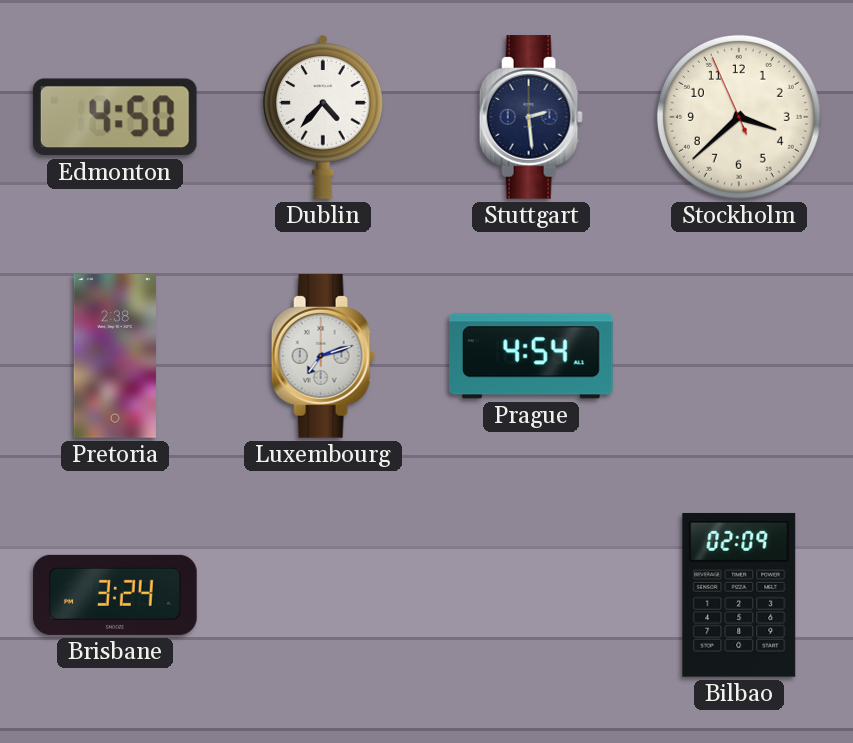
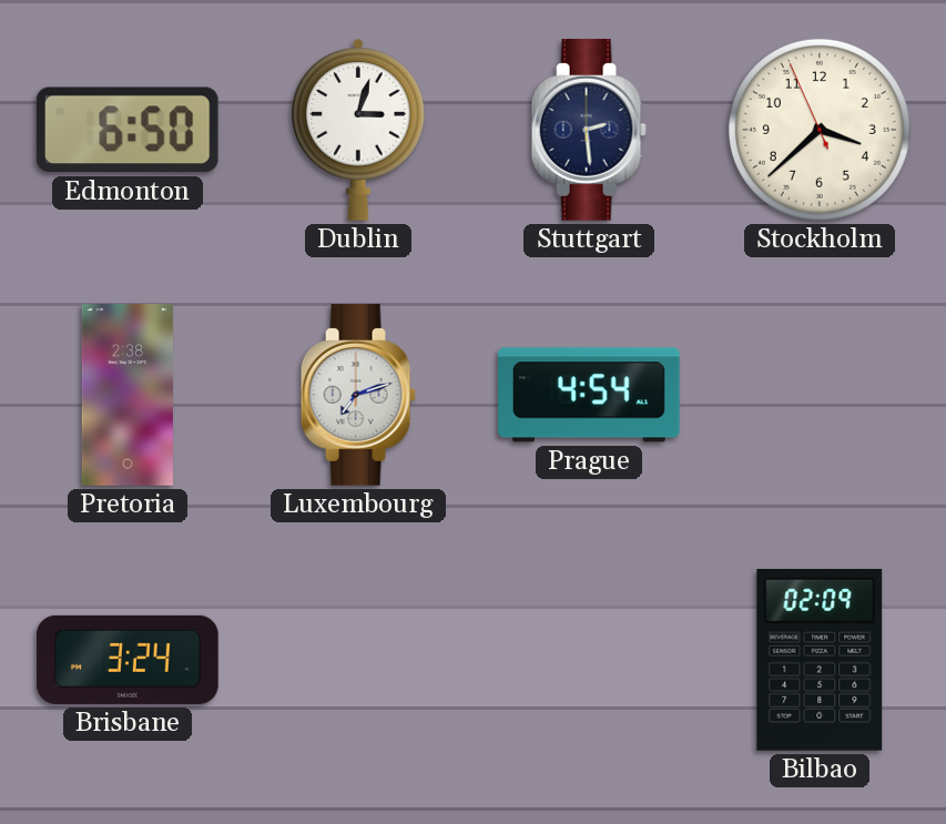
Edmonton: 4:50 -> 6:50
Dublin: 4:37 -> 3:03
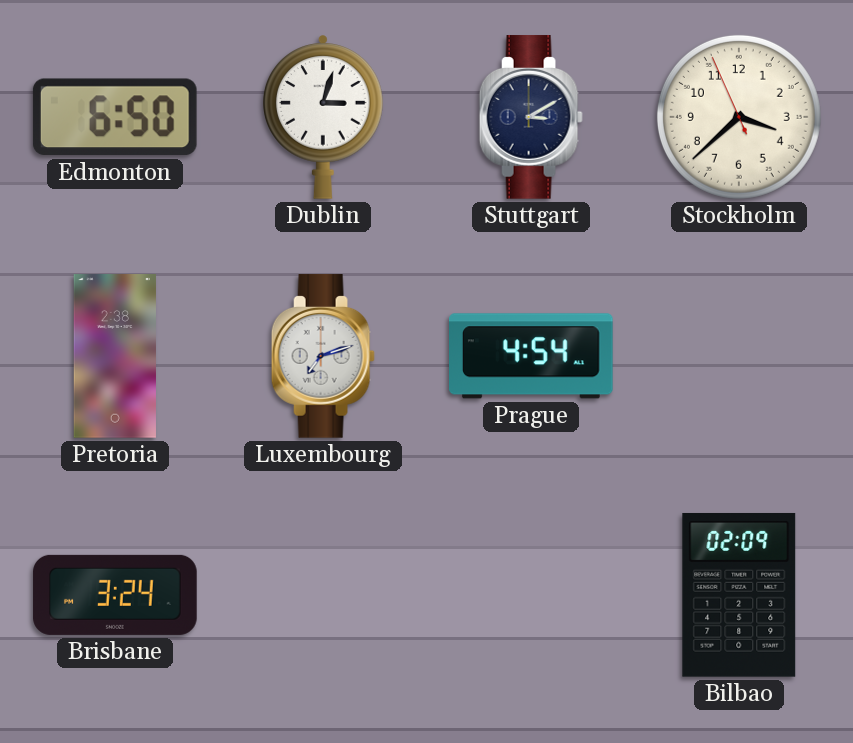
Stuttgart: 2:29 -> 3:10
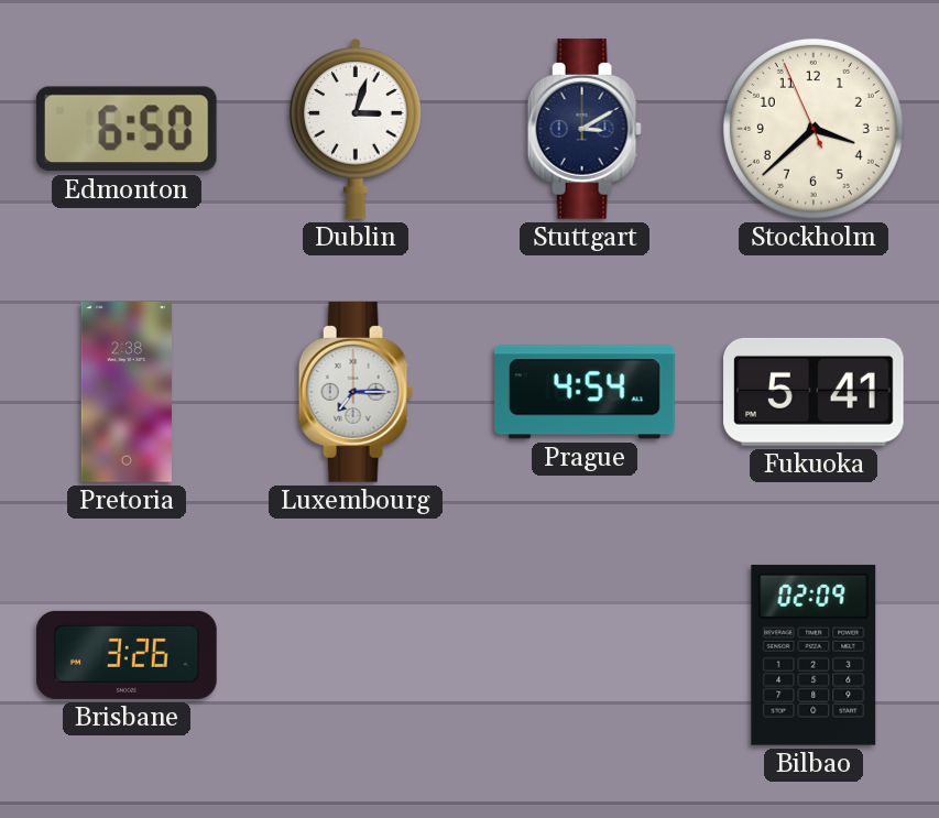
Luxembourg: 7:12 -> 7:15
Fukuoka: none -> 5:41
Brisbane: 3:24 -> 3:26
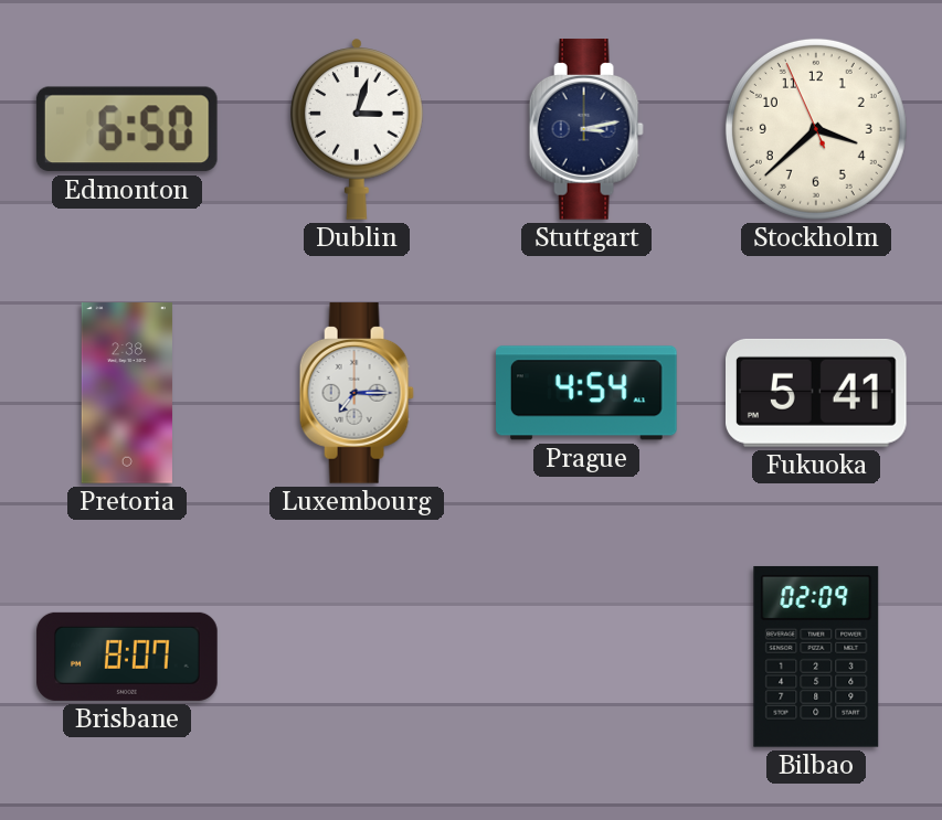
Stuttgart: 3:10 -> 3:13
Brisbane: 3:26 -> 8:07
